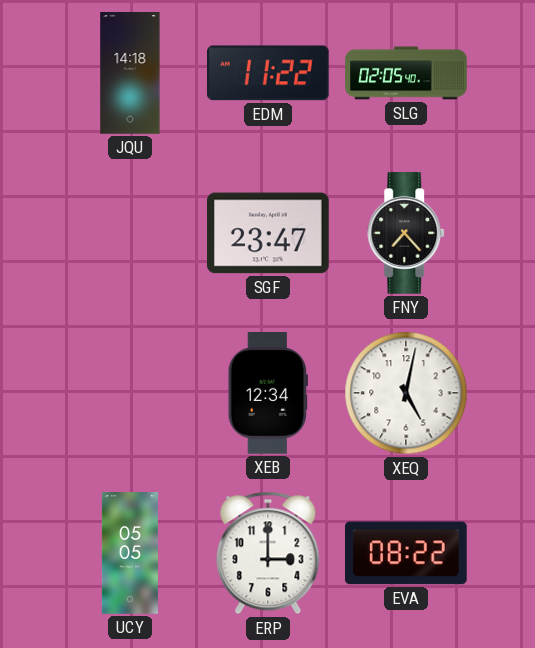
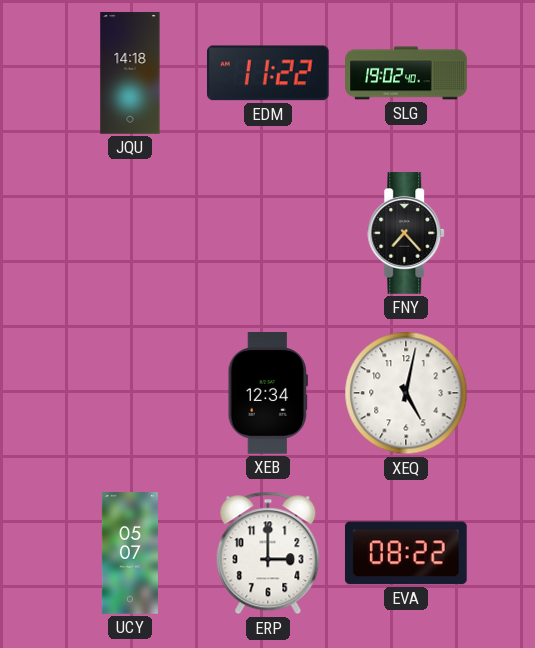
SLG: 02:05 -> 19:02
SGF: 23:47 -> none
UCY: 05:05 -> 05:07
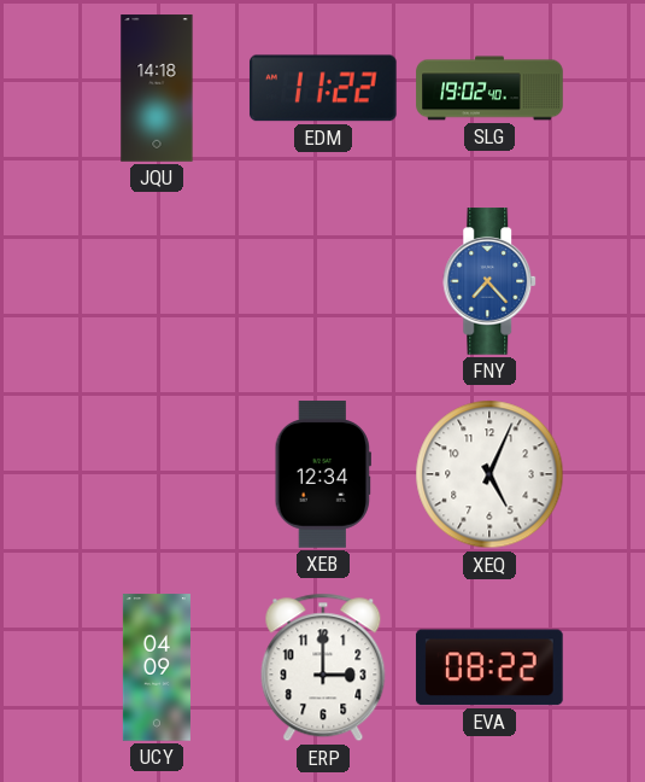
FNY dial: black -> blue
XEQ: 5:02 -> 5:04
UCY: 05:07 -> 04:09
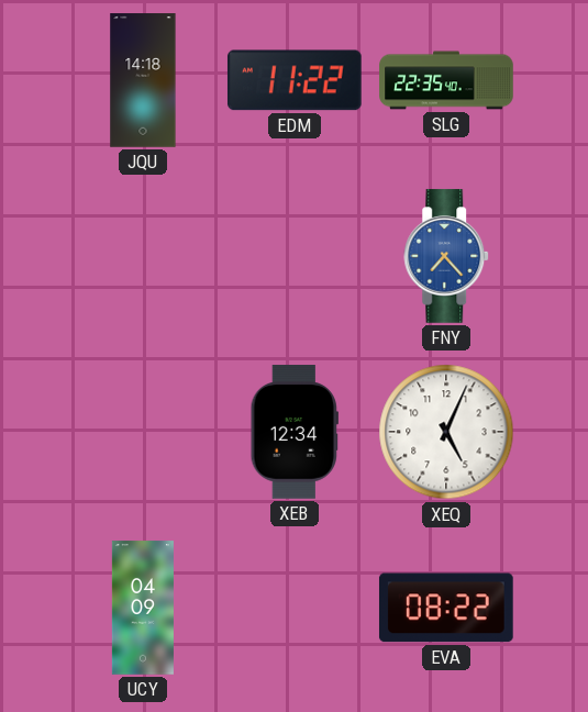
SLG: 19:02 -> 22:35
ERP: 3:00 -> none
